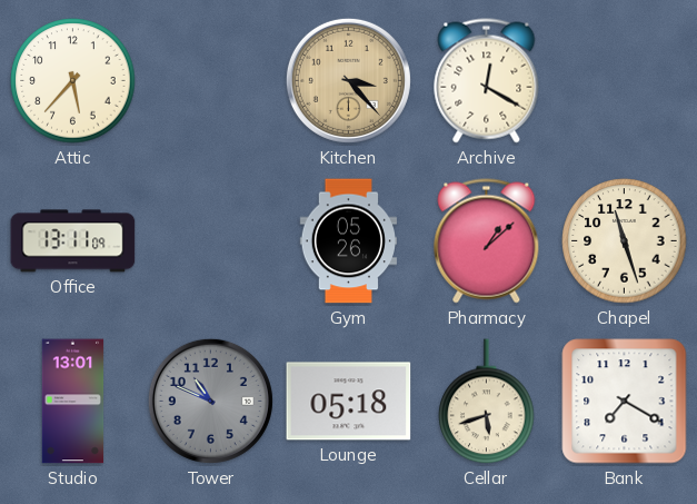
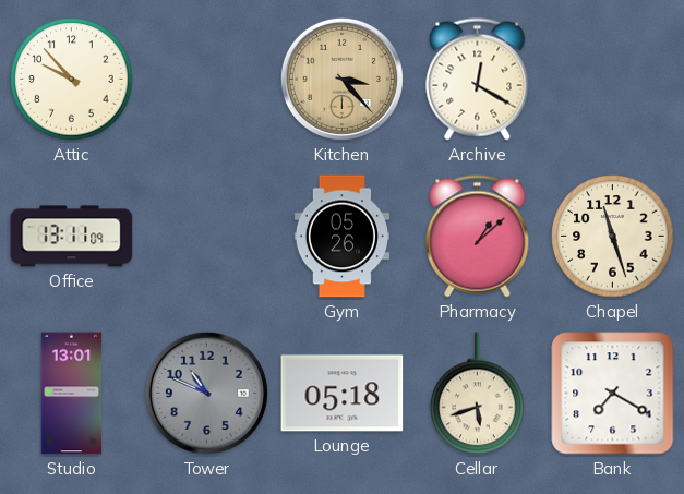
Attic: 5:37 -> 9:53
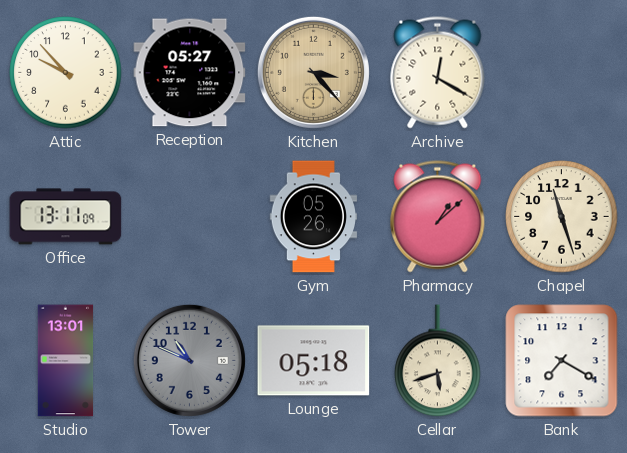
Reception: none -> 05:27
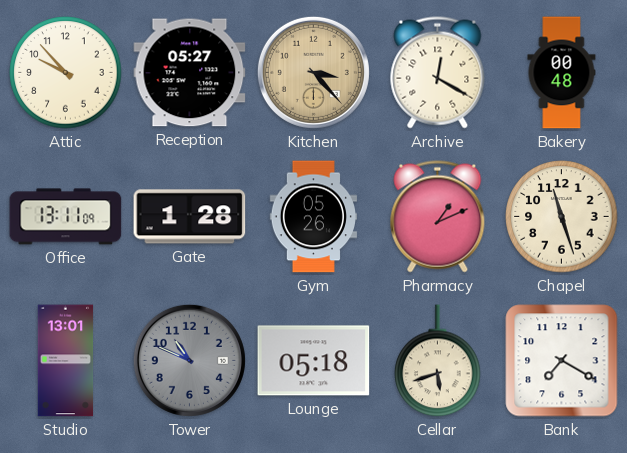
Bakery: none -> 00:48
Gate: none -> 1:28
Pharmacy: 1:08 -> 1:11
